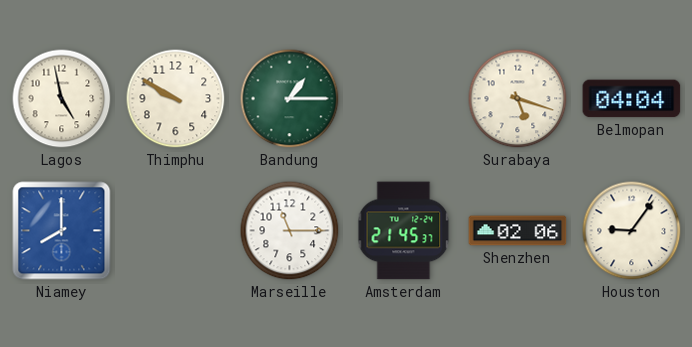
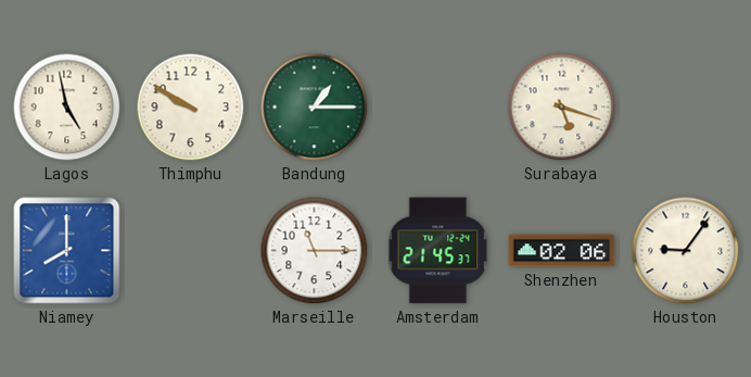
Belmopan: 04:04 -> none
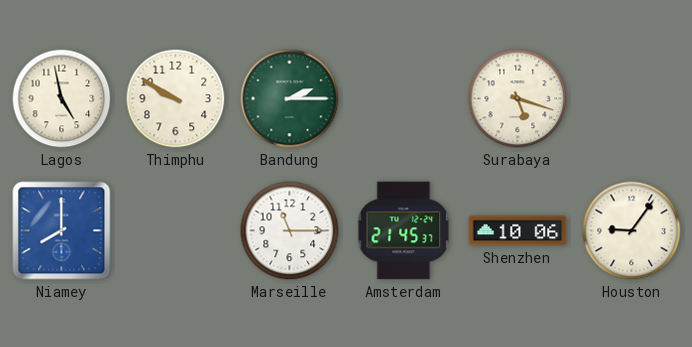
Bandung: 1:15 -> 2:15
Shenzhen: 02:06 -> 10:06
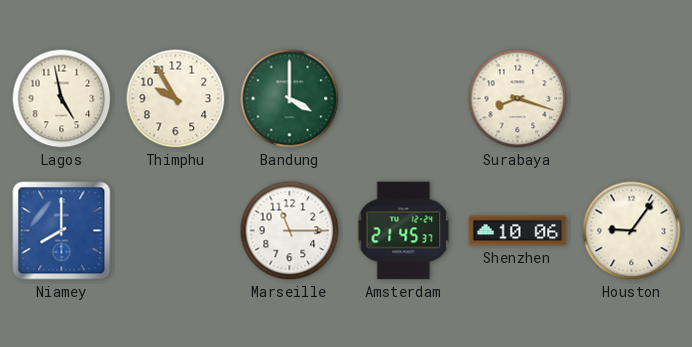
Thimphu: 9:50 -> 9:55
Bandung: 2:15 -> 4:00
Surabaya: 5:18 -> 8:18
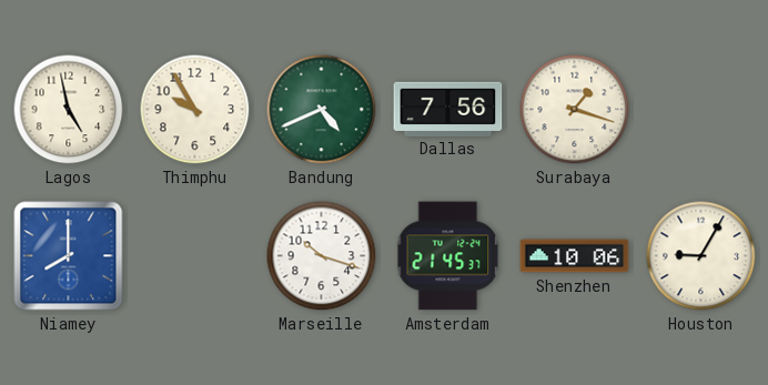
Bandung: 4:00 -> 4:41
Dallas: none -> 7:56
Surabaya: 8:18 -> 1:18
Marseille: 11:15 -> 10:18
Houston: 9:06 -> 9:05
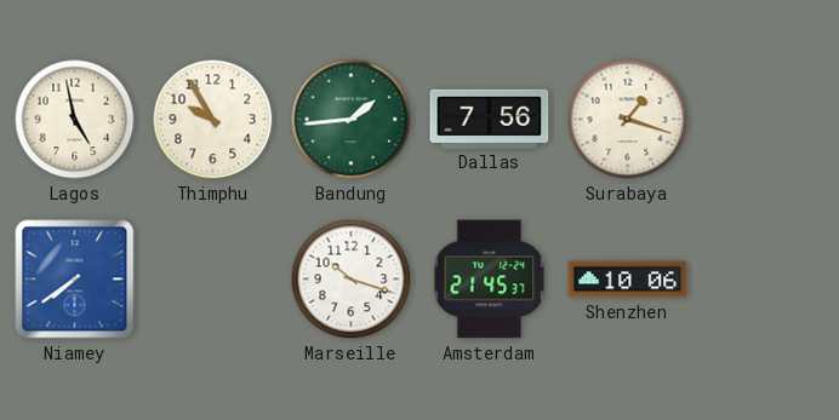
Bandung: 4:41 -> 1:44
Niamey: 8:00 -> 7:39
Houston: 9:05 -> none
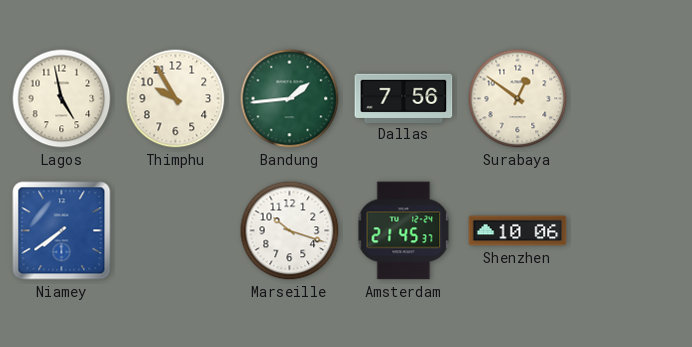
Surabaya: 1:18 -> 12:51
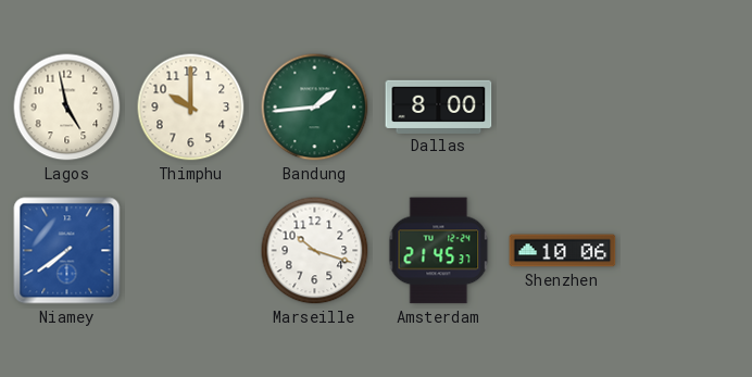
Thimphu: 9:55 -> 10:00
Dallas: 7:56 -> 8:00
Surabaya: 12:51 -> none
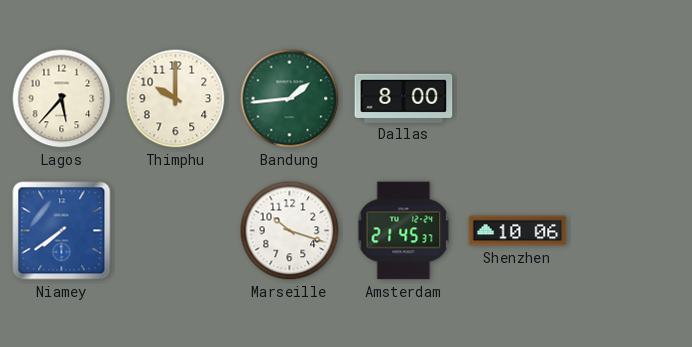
Lagos: 4:58 -> 5:37
